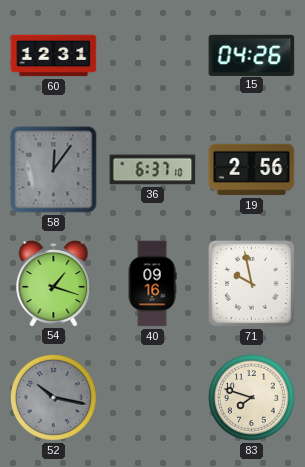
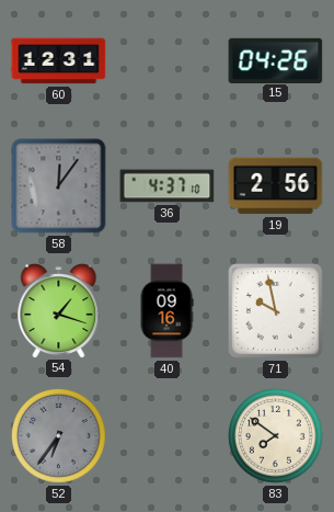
36: 6:37 -> 4:37
52: 10:17 -> 6:36
83: 7:48 -> 7:51
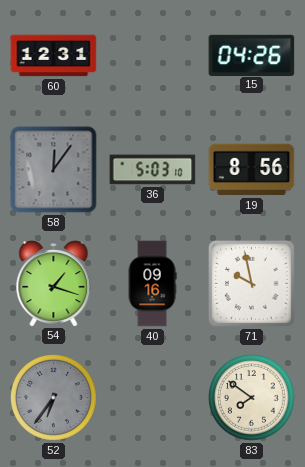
36: 4:37 -> 5:03
19: 2:56 -> 8:56
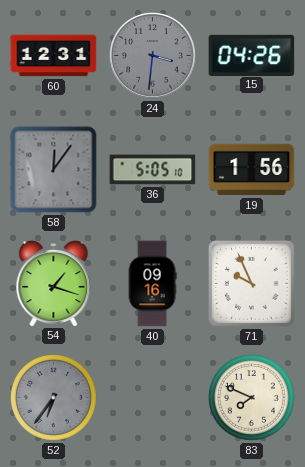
24: none -> 3:31
36: 5:03 -> 5:05
19: 8:56 -> 1:56
71: 9:58 -> 9:56
83: 7:51 -> 7:49
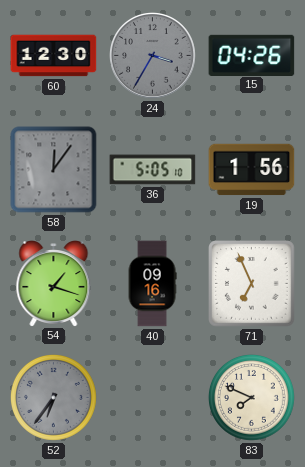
60: 12:31 -> 12:30
24: 3:31 -> 3:35
71: 9:56 -> 6:56
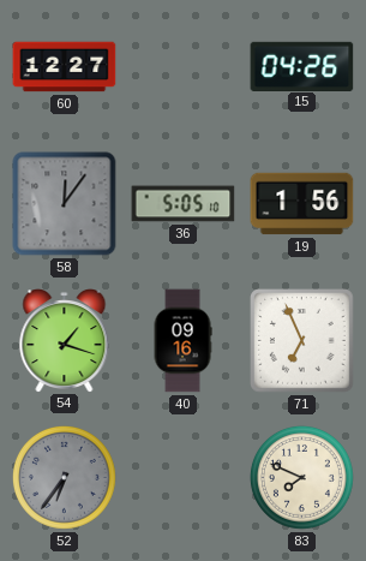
60: 12:30 -> 12:27
24: 3:35 -> none
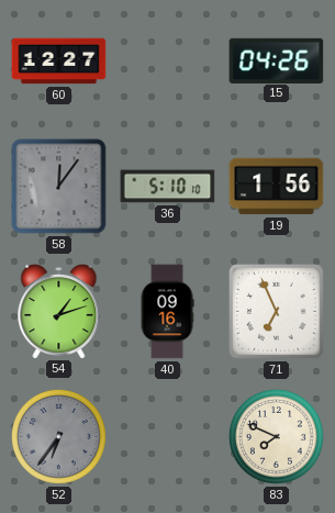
36: 5:05 -> 5:10
54: 1:18 -> 1:12
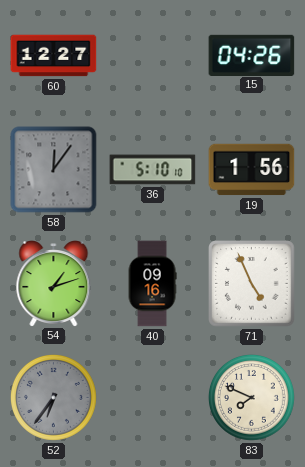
71: 6:56 -> 4:56
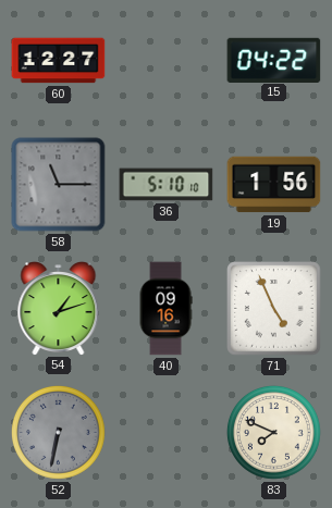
15: 04:26 -> 04:22
58: 12:06 -> 11:15
52: 6:36 -> 6:32
